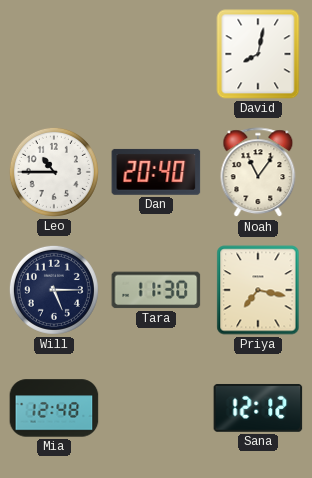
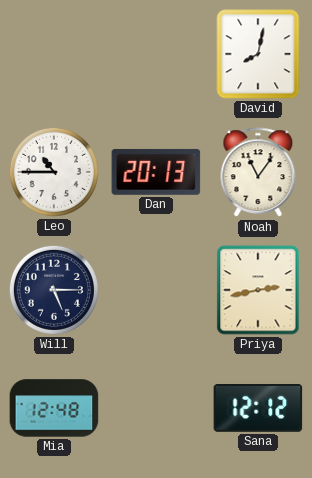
Dan: 20:40 -> 20:13
Tara: 11:30 -> none
Priya: 7:17 -> 2:43
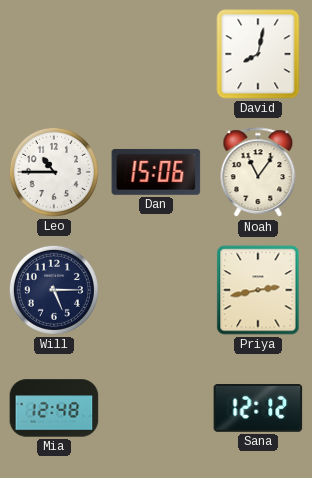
Dan: 20:13 -> 15:06
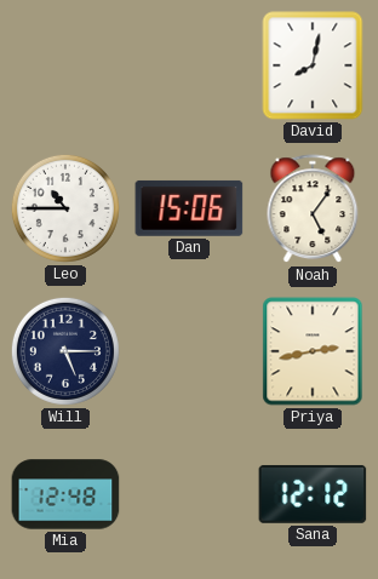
Noah: 11:06 -> 5:06
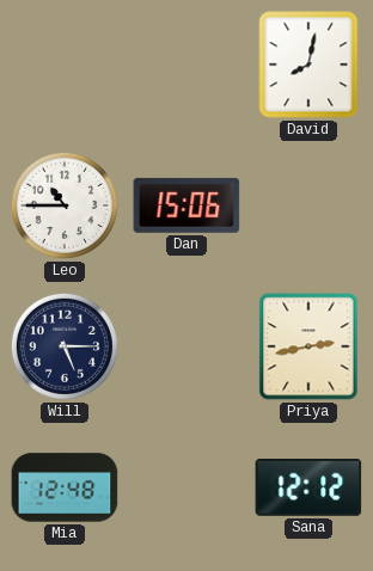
Noah: 5:06 -> none
